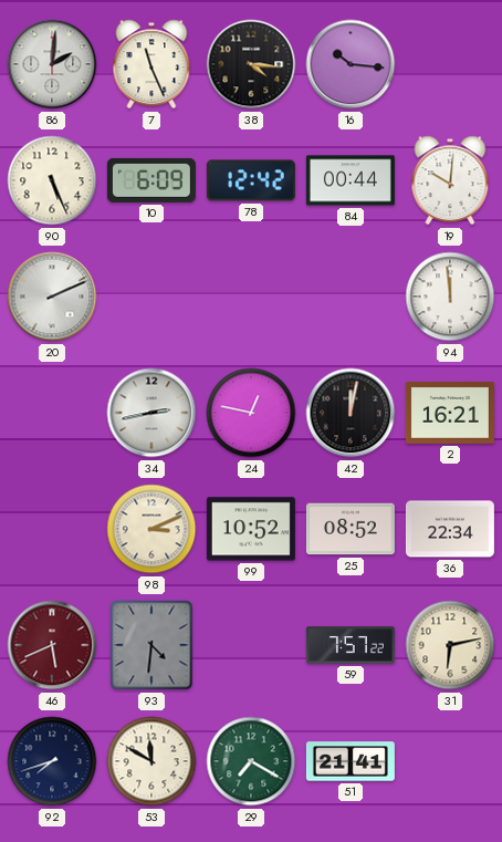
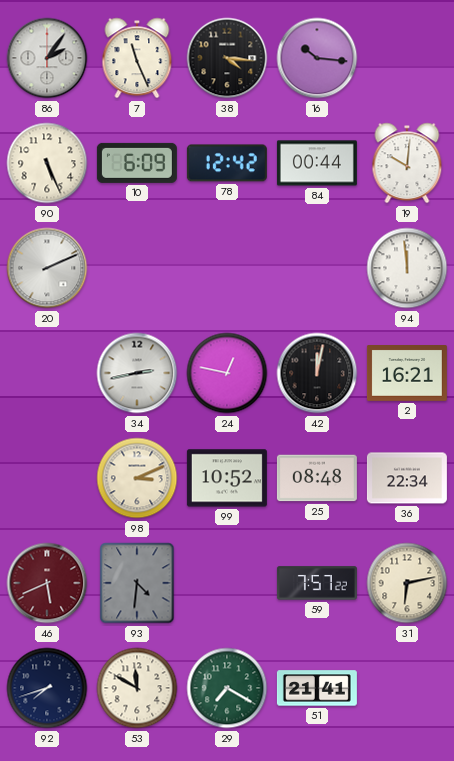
86: 2:01 -> 2:06
25: 08:52 -> 08:48
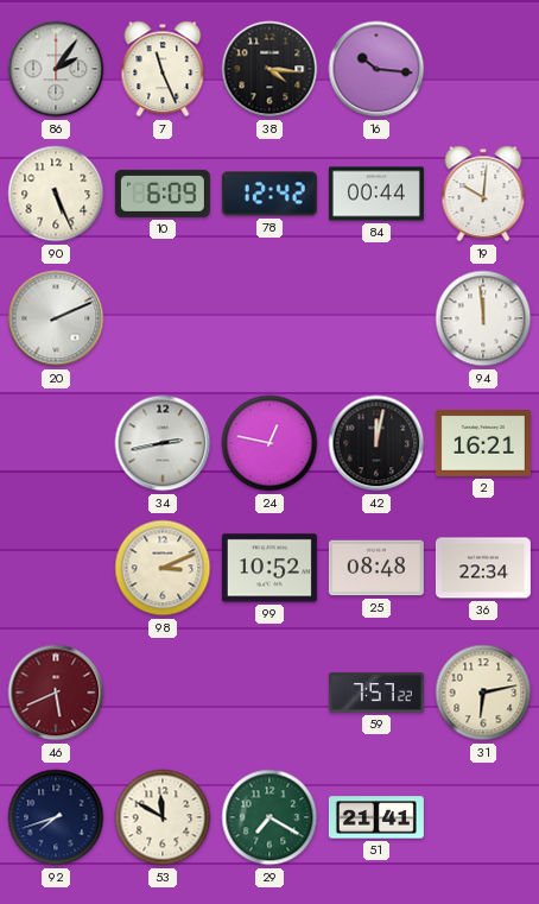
93: 4:31 -> none
